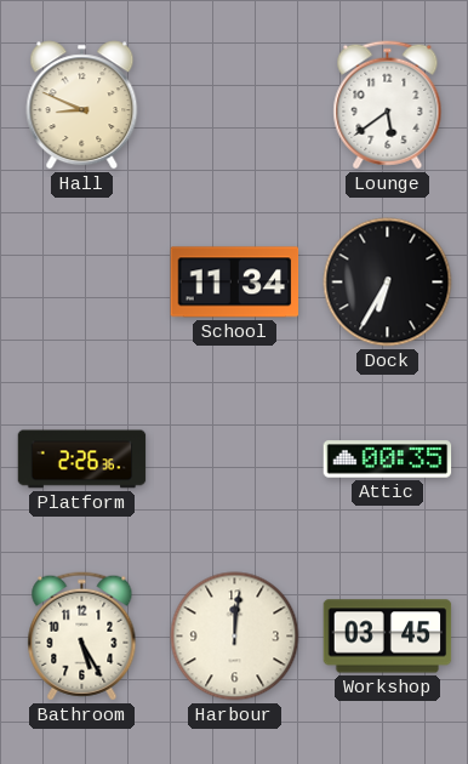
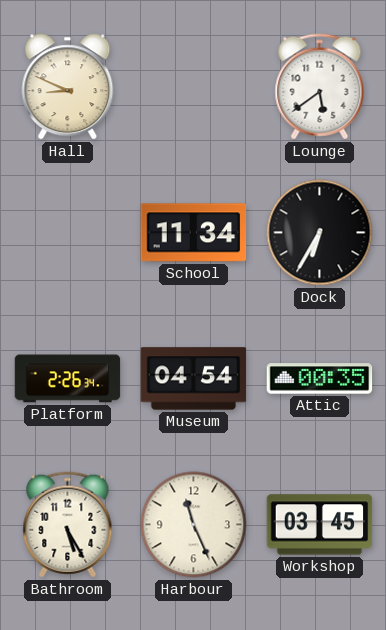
Platform: 2:26:36 -> 2:26:34
Museum: none -> 04:54
Harbour: 12:01 -> 11:26
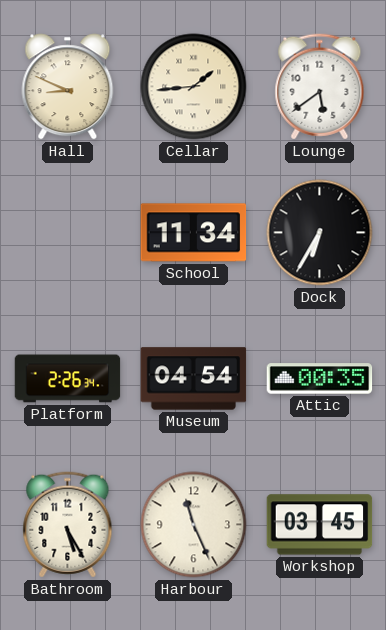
Cellar: none -> 1:44
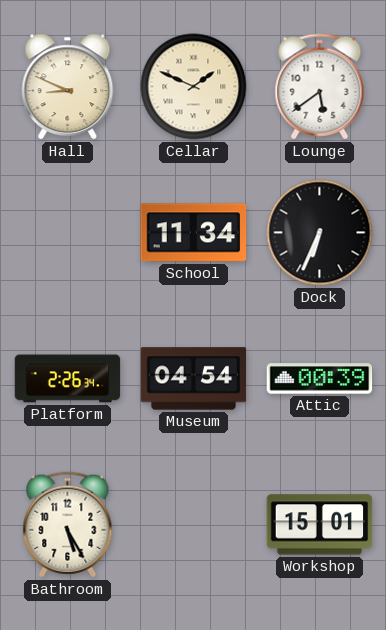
Cellar: 1:44 -> 1:49
Dock: 6:35 -> 6:34
Attic: 00:35 -> 00:39
Harbour: 11:26 -> none
Workshop: 03:45 -> 15:01
